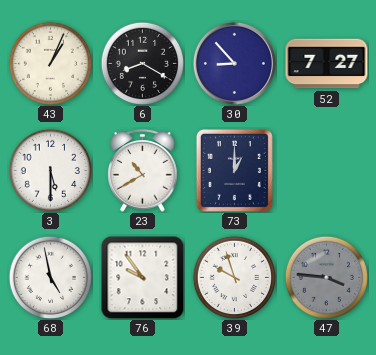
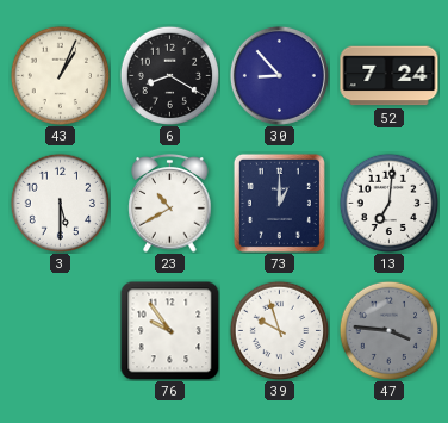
52: 7:27 -> 7:24
13: none -> 7:01
68: 4:58 -> none
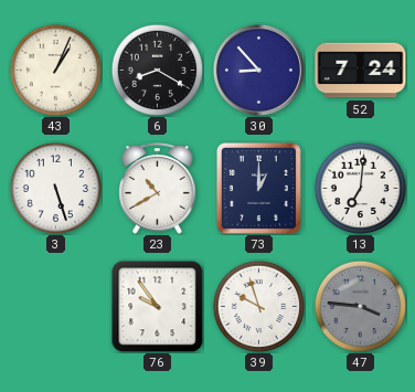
3: 5:30 -> 5:27
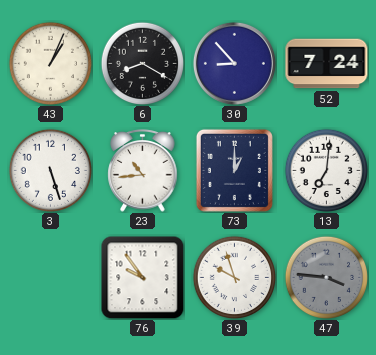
23: 10:40 -> 10:44
